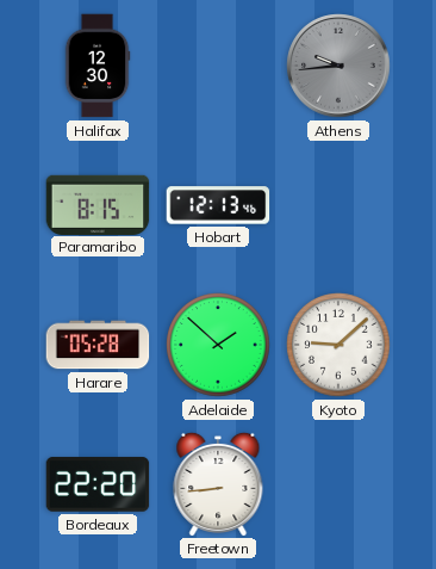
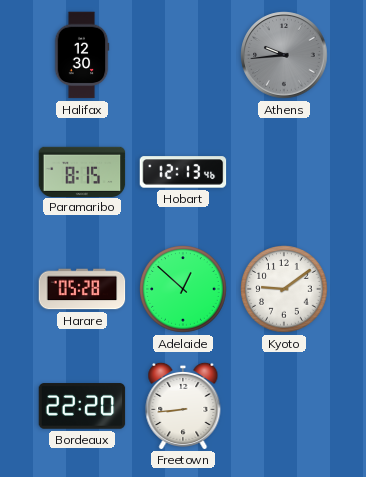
Adelaide: 1:52 -> 12:52
Kyoto: 9:08 -> 9:09
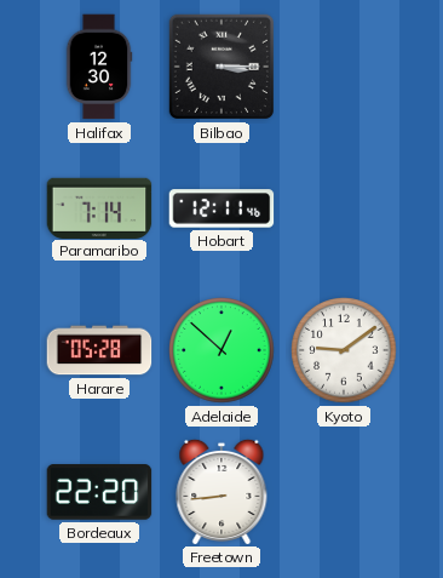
Bilbao: none -> 3:15
Athens: 9:44 -> none
Paramaribo: 8:15 -> 7:14
Hobart: 12:13 -> 12:11
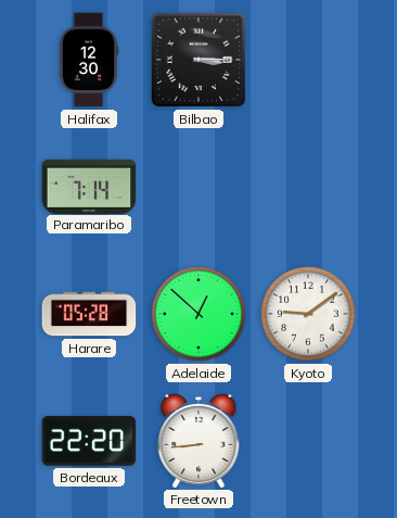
Hobart: 12:11 -> none
